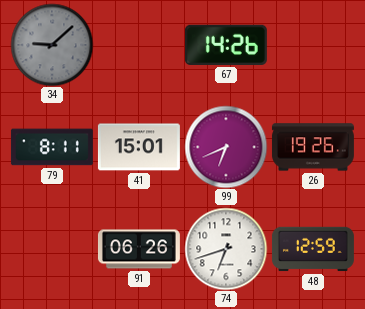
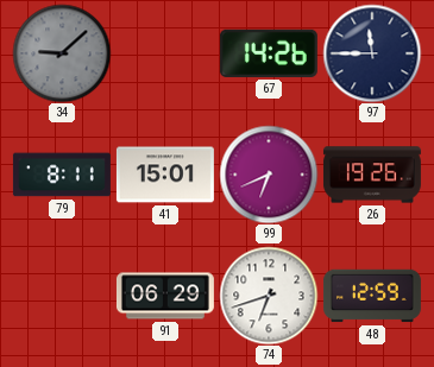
97: none -> 11:45
91: 06:26 -> 06:29
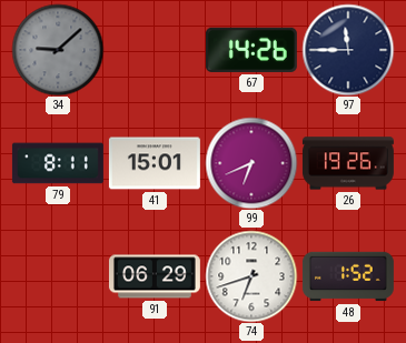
48: 12:59 -> 1:52
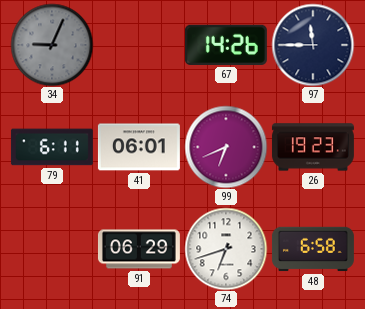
34: 9:08 -> 9:04
79: 8:11 -> 6:11
41: 15:01 -> 06:01
26: 19:26 -> 19:23
48: 1:52 -> 6:58
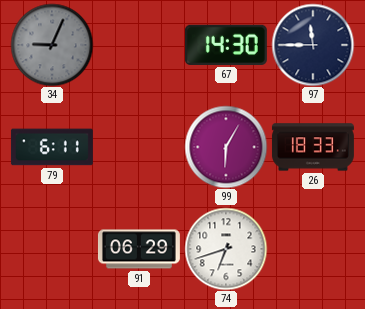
67: 14:26 -> 14:30
41: 06:01 -> none
99: 6:41 -> 6:05
26: 19:23 -> 18:33
48: 6:58 -> none
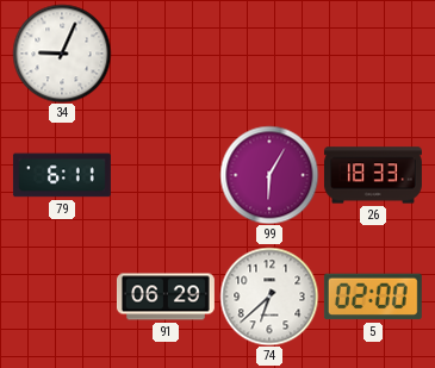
34 dial: grey -> white
67: 14:30 -> none
97: 11:45 -> none
74: 6:42 -> 6:38
5: none -> 02:00
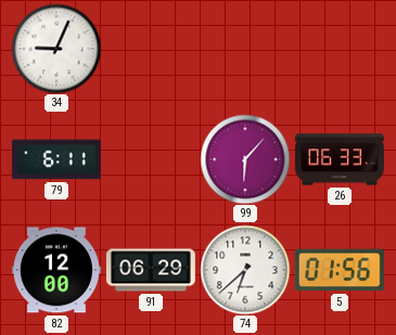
99: 6:05 -> 6:07
26: 18:33 -> 06:33
82: none -> 12:00
5: 02:00 -> 01:56
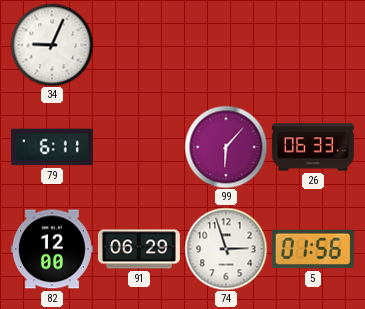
74: 6:38 -> 2:57
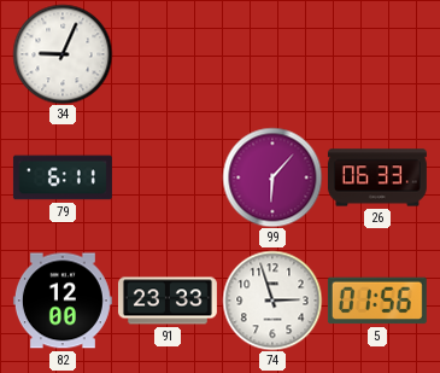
91: 06:29 -> 23:33
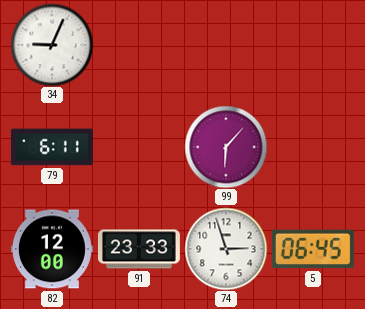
26: 06:33 -> none
5: 01:56 -> 06:45
